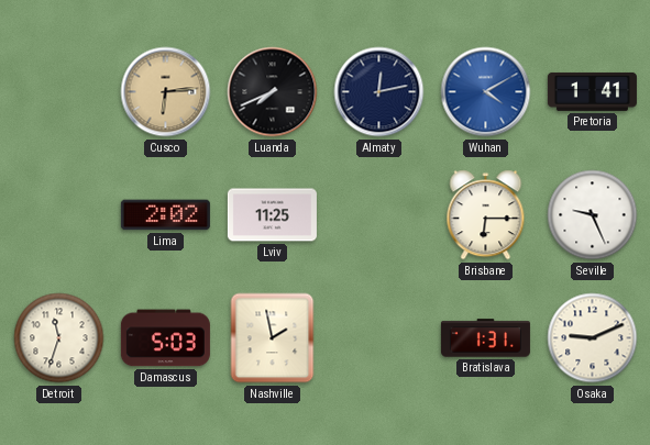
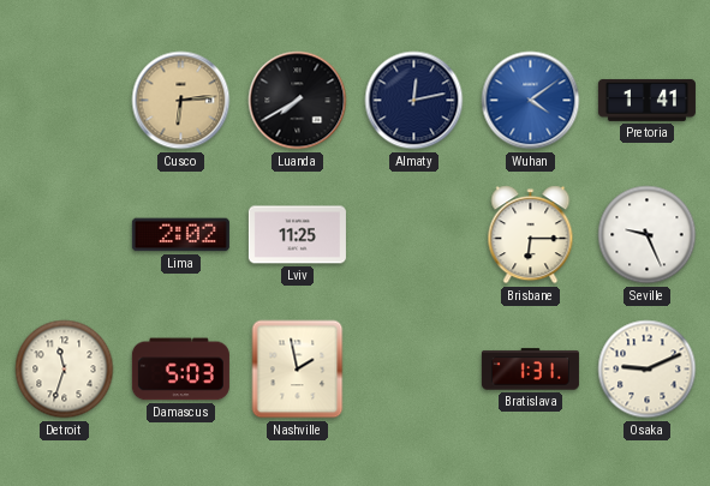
Luanda: 7:41 -> 7:40
Wuhan: 4:10 -> 4:09
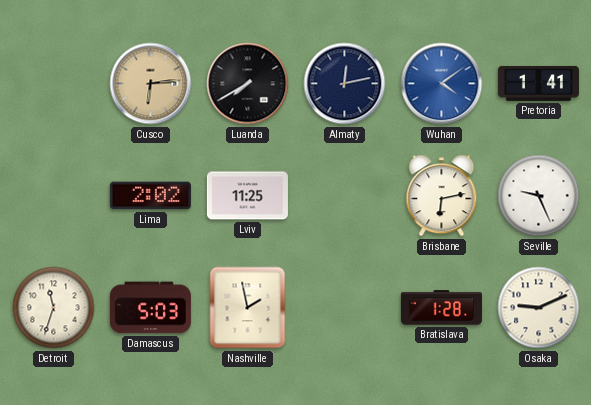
Brisbane: 6:15 -> 6:13
Bratislava: 1:31 -> 1:28
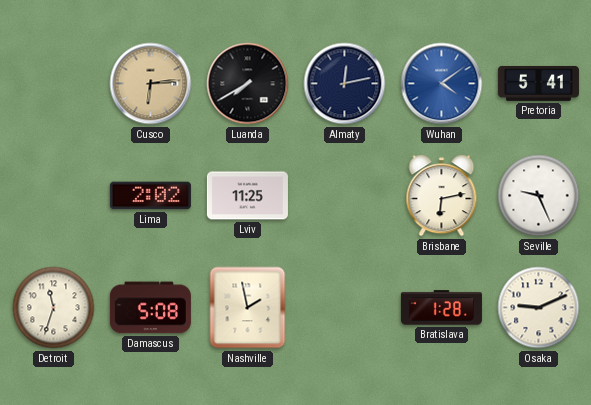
Pretoria: 1:41 -> 5:41
Damascus: 5:03 -> 5:08
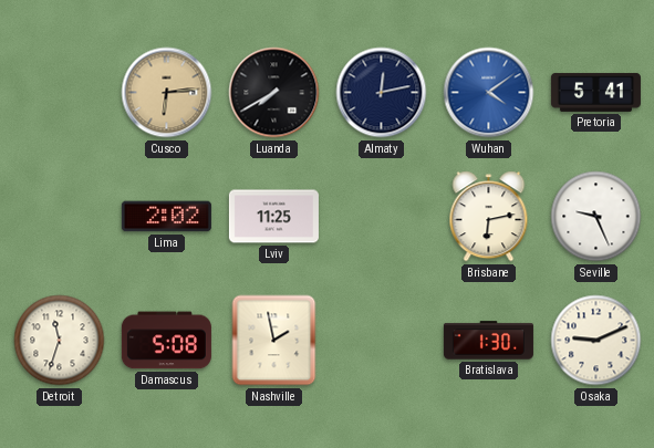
Bratislava: 1:28 -> 1:30
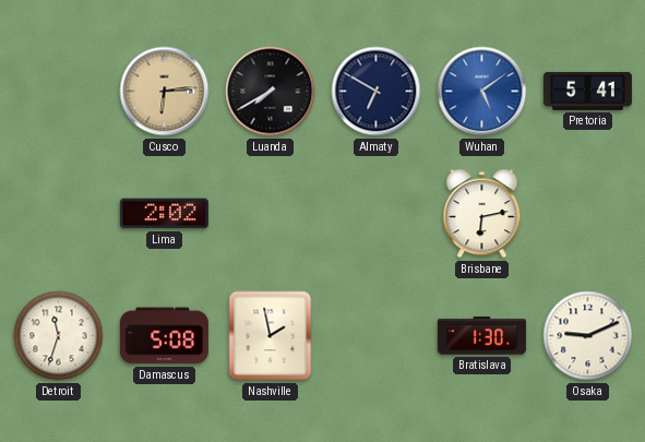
Almaty: 12:13 -> 6:50
Wuhan: 4:09 -> 5:09
Lviv: 11:25 -> none
Seville: 9:26 -> none
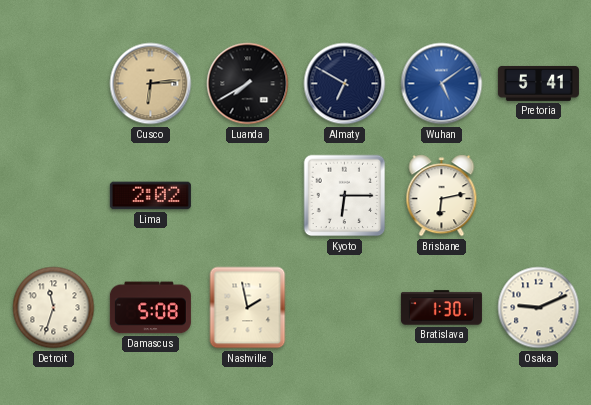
Kyoto: none -> 6:15
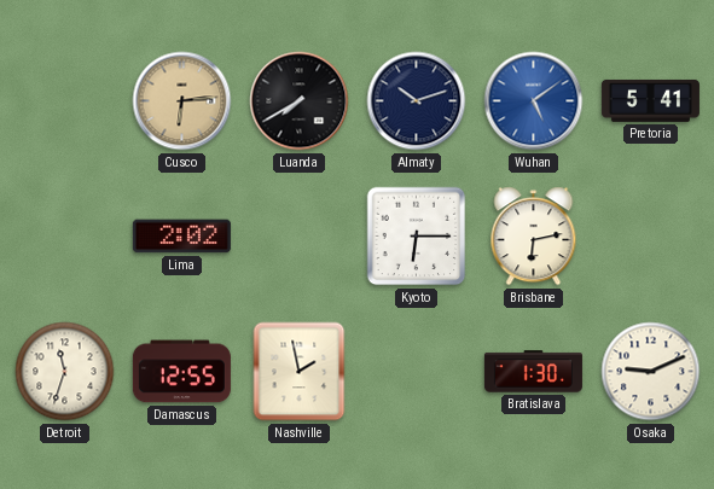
Almaty: 6:50 -> 10:12
Damascus: 5:08 -> 12:55
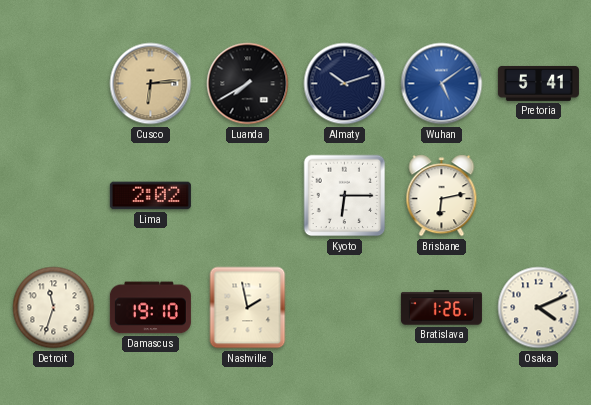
Damascus: 12:55 -> 19:10
Bratislava: 1:30 -> 1:26
Osaka: 9:11 -> 4:11
